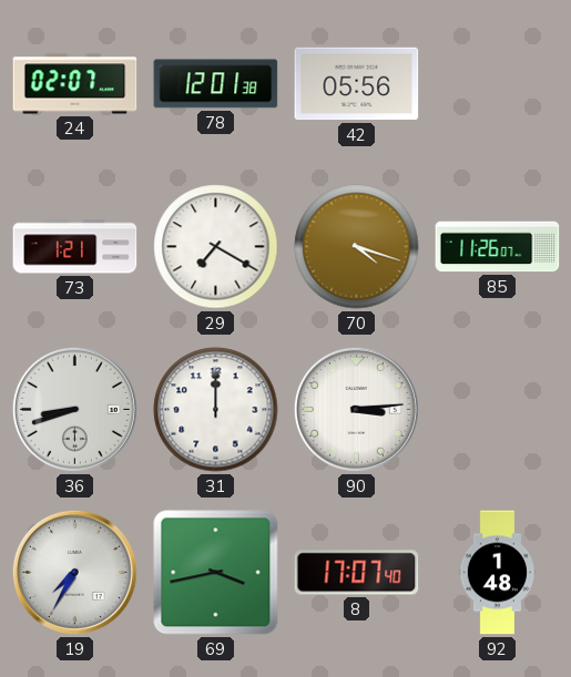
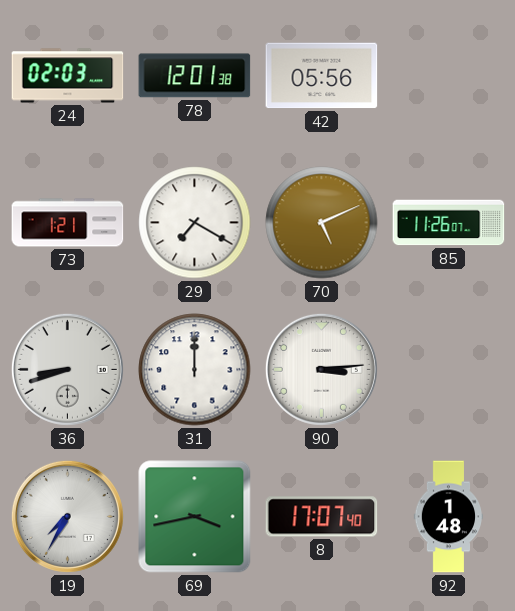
24: 02:07 -> 02:03
70: 4:18 -> 5:11
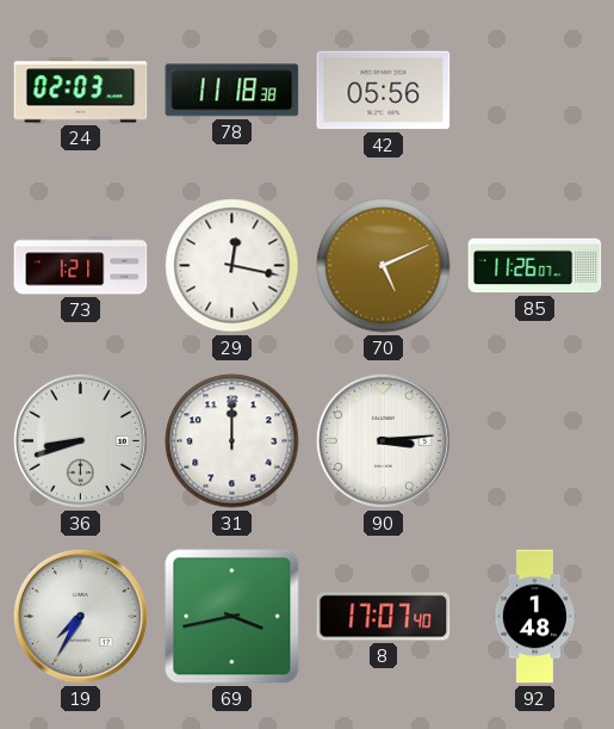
78: 12:01 -> 11:18
29: 7:20 -> 12:17
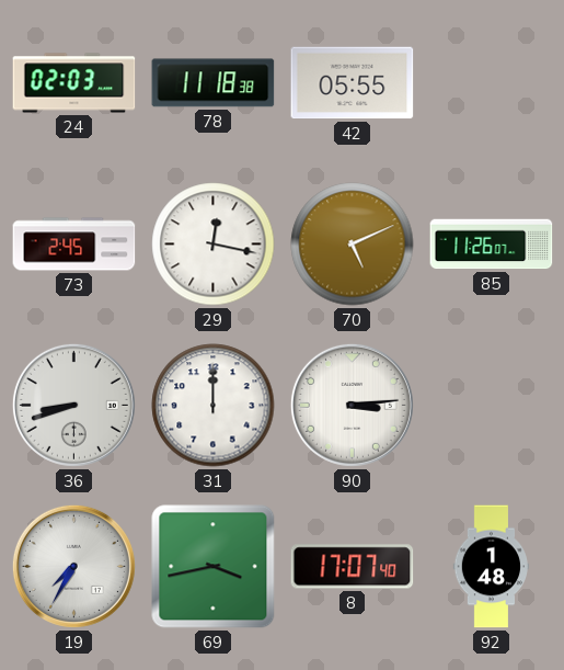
42: 05:56 -> 05:55
73: 1:21 -> 2:45
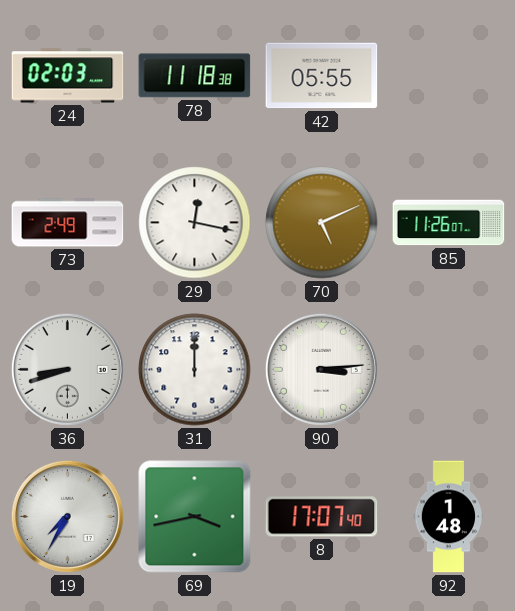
73: 2:45 -> 2:49
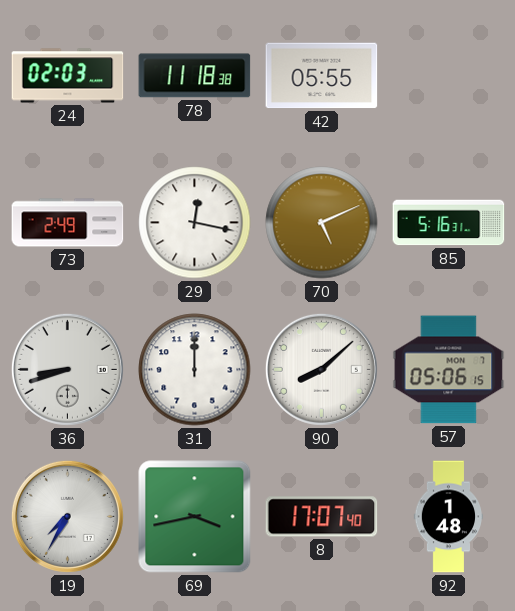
85: 11:26 -> 5:16
90: 3:14 -> 8:08
57: none -> 05:06
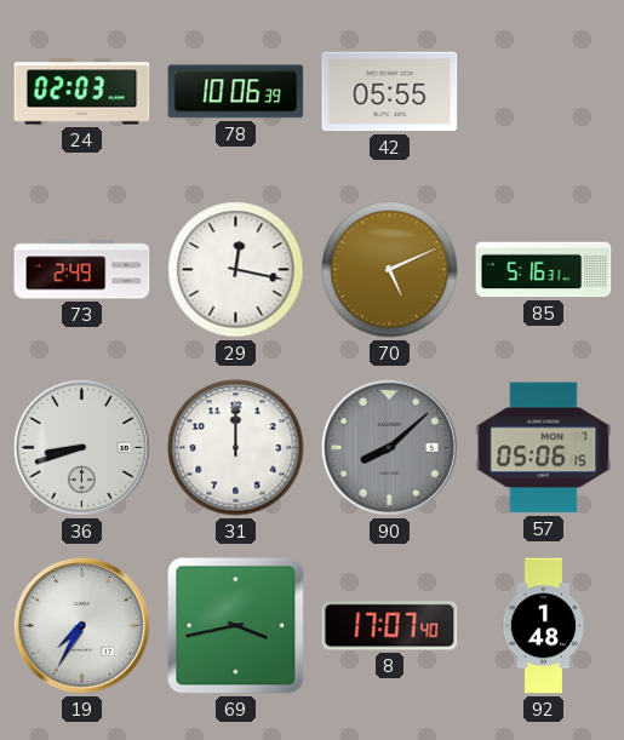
78: 11:18 -> 10:06
90 dial: white -> grey
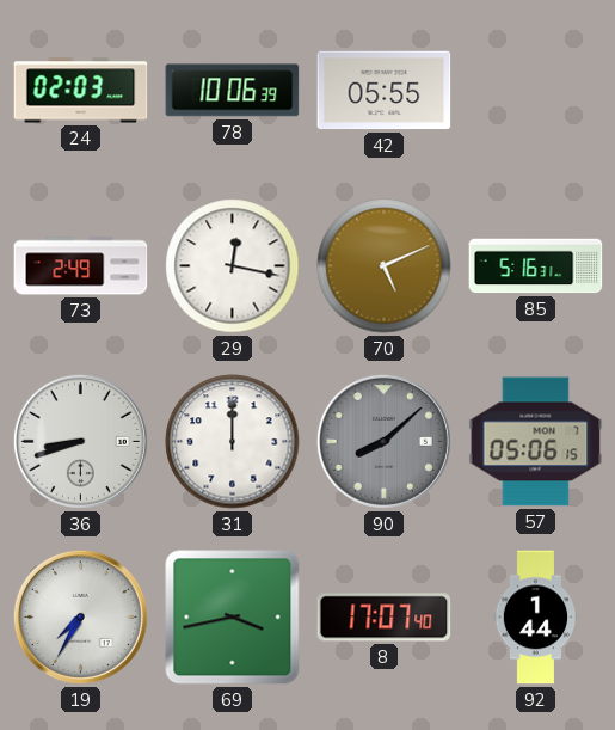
92: 1:48 -> 1:44
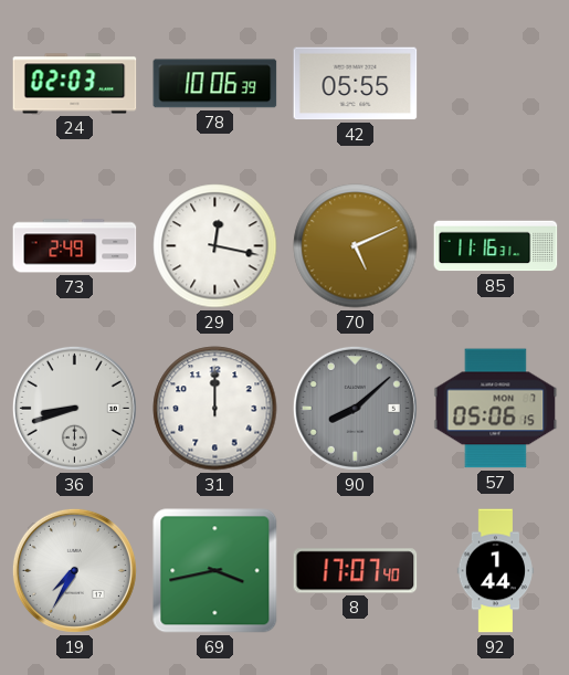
85: 5:16 -> 11:16
